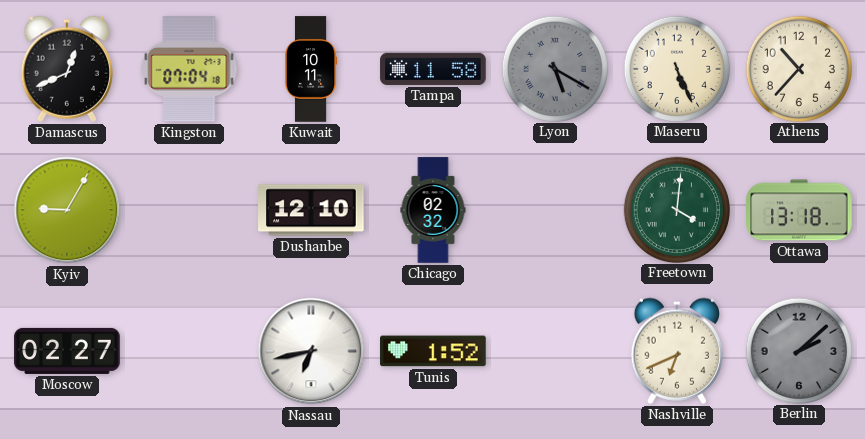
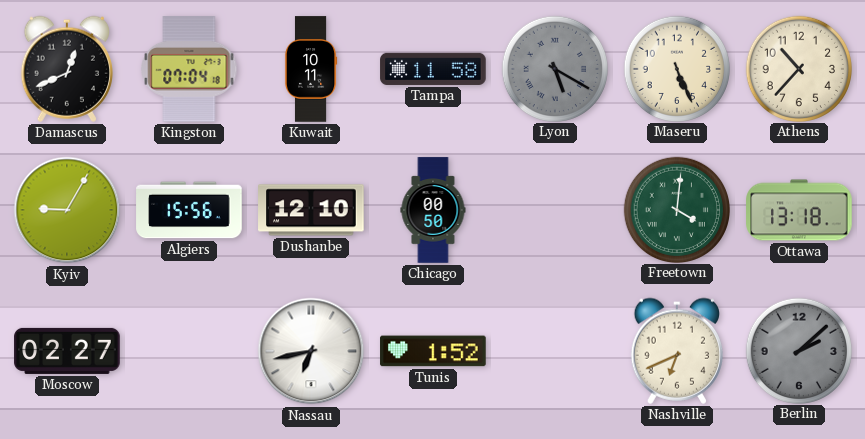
Algiers: none -> 15:56
Chicago: 02:32 -> 00:50
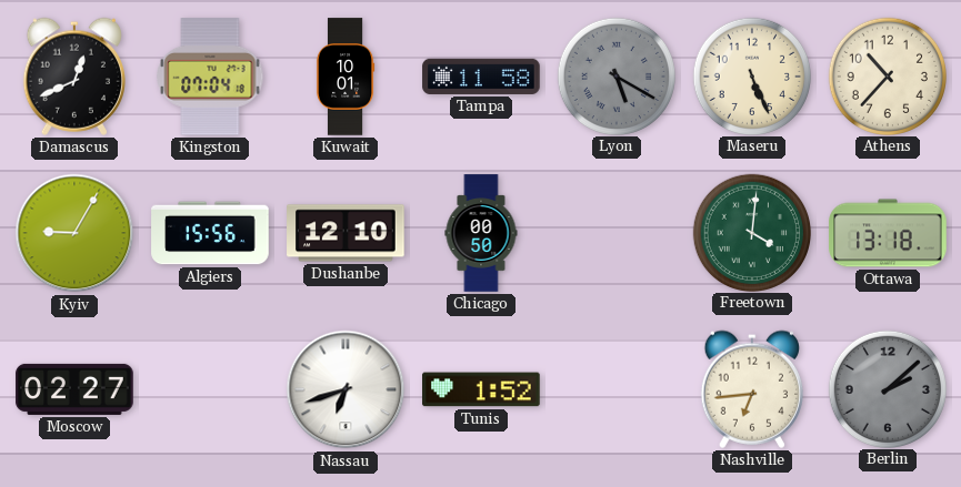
Kuwait: 10:11 -> 10:01
Nassau: 6:43 -> 6:42
Nashville: 6:41 -> 6:44
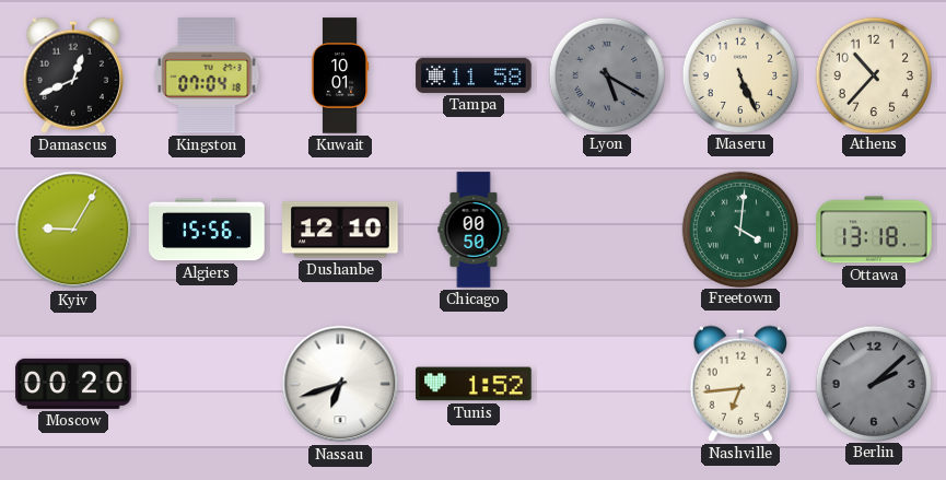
Moscow: 02:27 -> 00:20
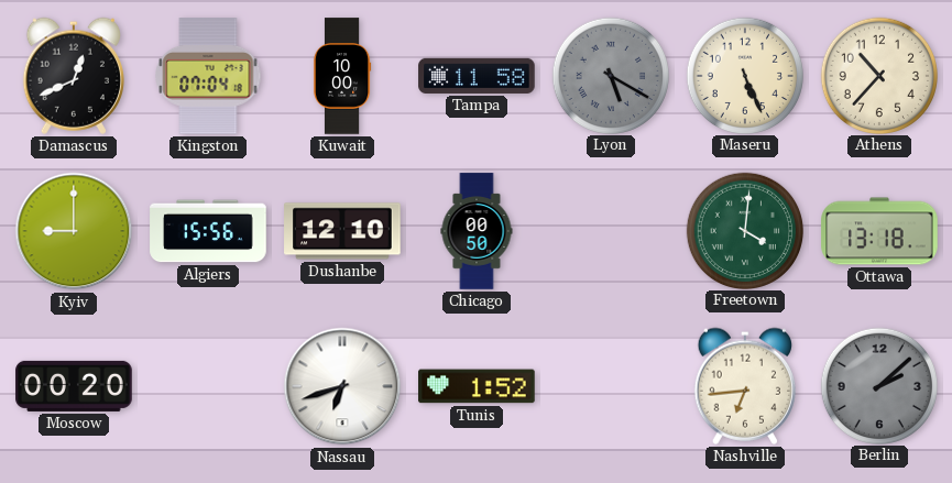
Kuwait: 10:01 -> 10:00
Kyiv: 9:05 -> 9:00
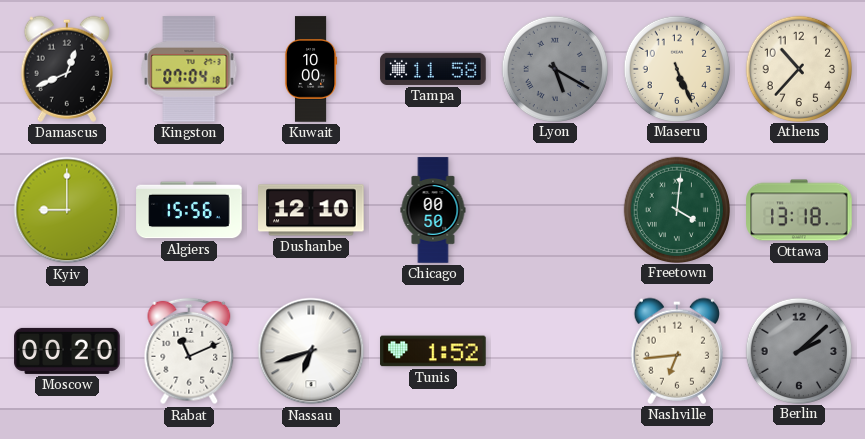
Rabat: none -> 11:11
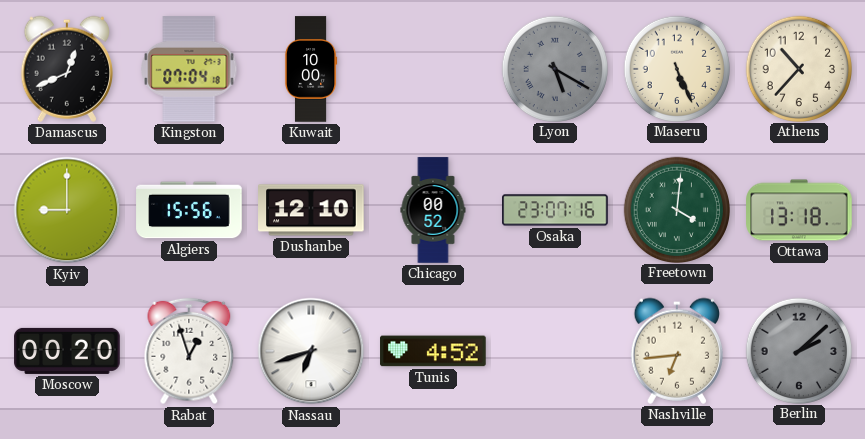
Tampa: 11:58 -> none
Chicago: 00:50 -> 00:52
Osaka: none -> 23:07
Rabat: 11:11 -> 12:57
Tunis: 1:52 -> 4:52
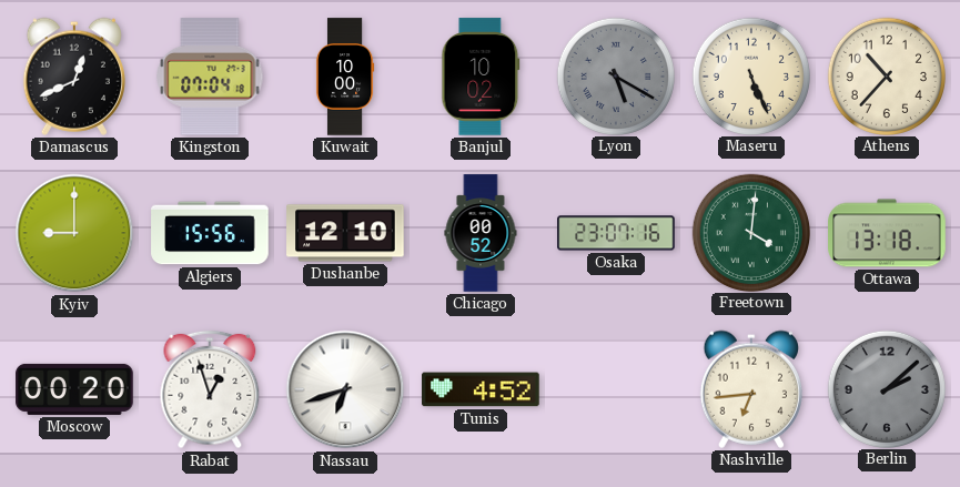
Banjul: none -> 10:02
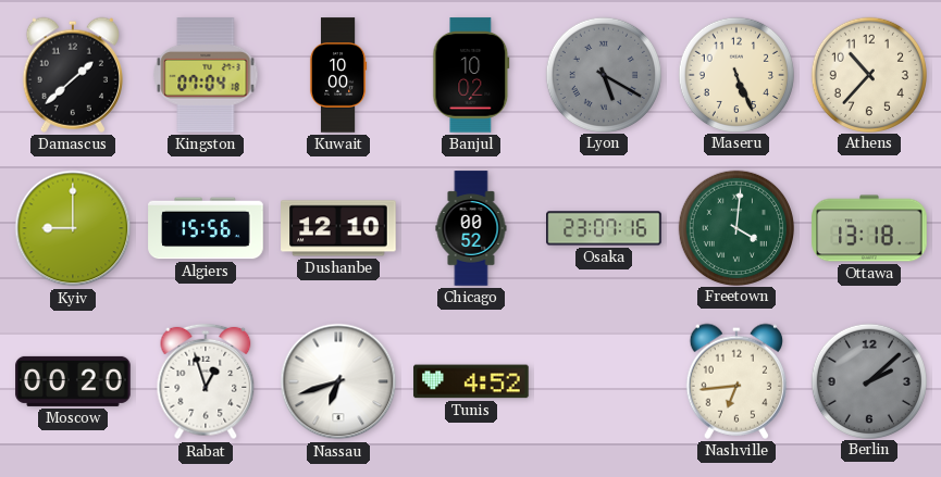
Damascus: 12:41 -> 1:38
